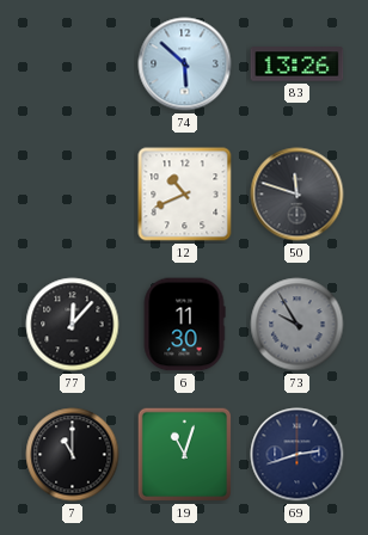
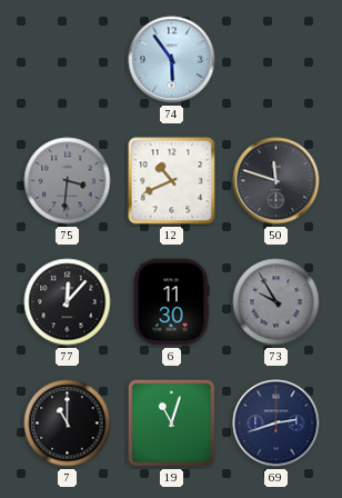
74: 5:52 -> 5:54
83: 13:26 -> none
75: none -> 3:31
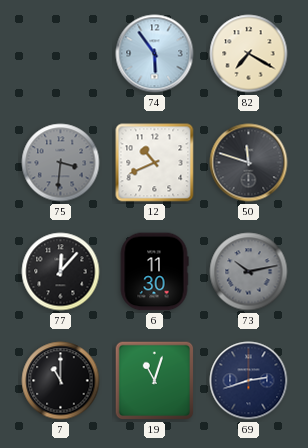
82: none -> 7:20
73: 9:55 -> 10:13
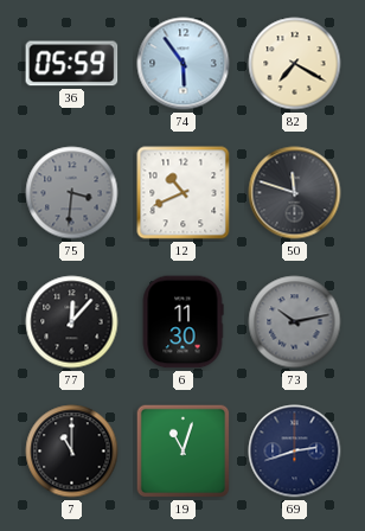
36: none -> 05:59
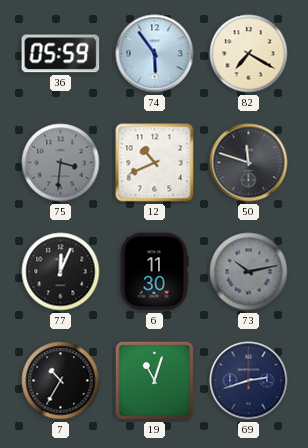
77: 12:07 -> 12:04
7: 11:00 -> 10:35
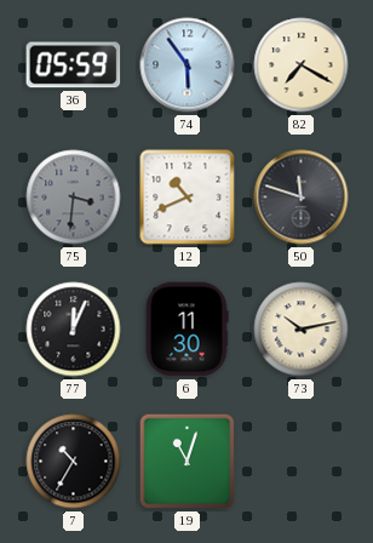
73 dial: grey -> cream
69: 2:42 -> none
